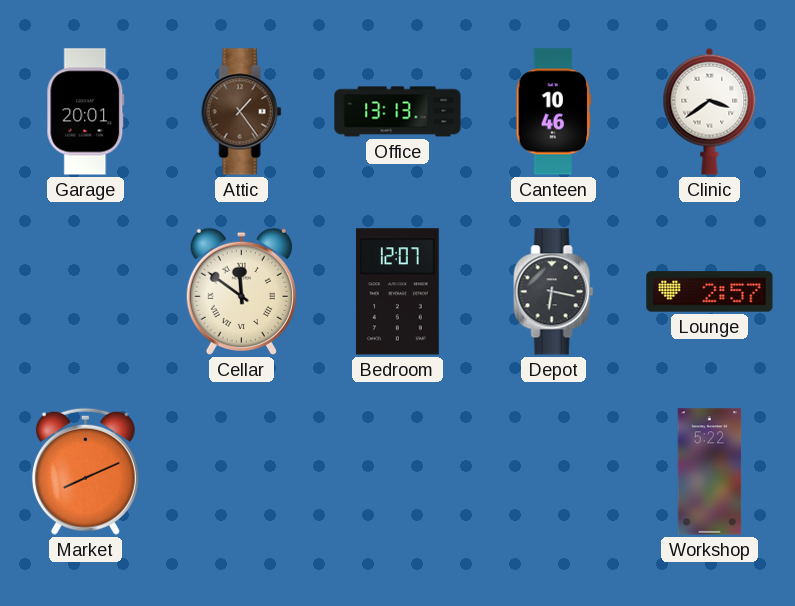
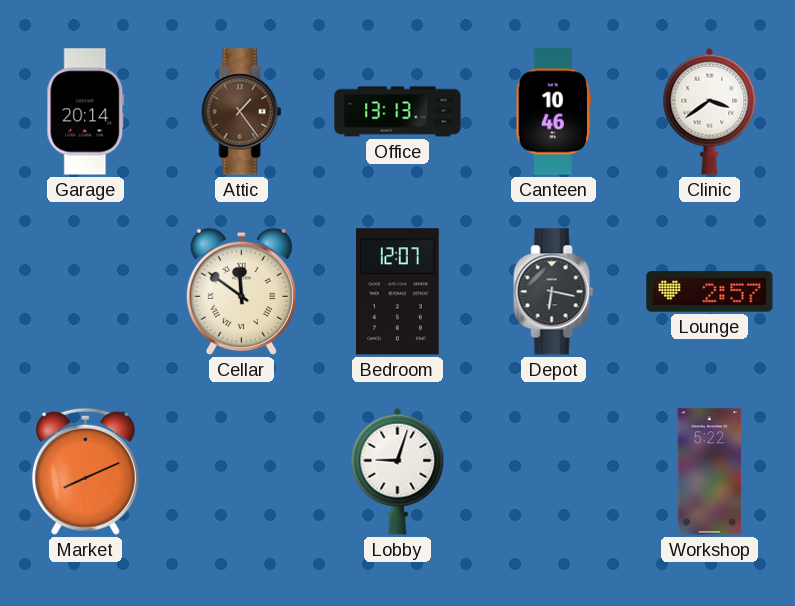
Garage: 20:01 -> 20:14
Lobby: none -> 9:03
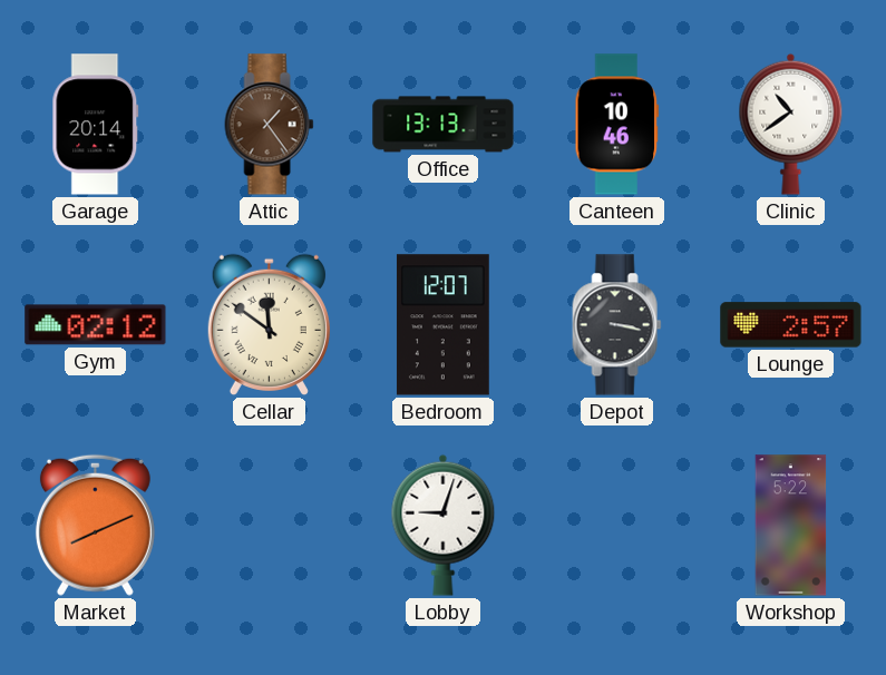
Clinic: 3:39 -> 10:39
Gym: none -> 02:12
Depot: 6:17 -> 3:17
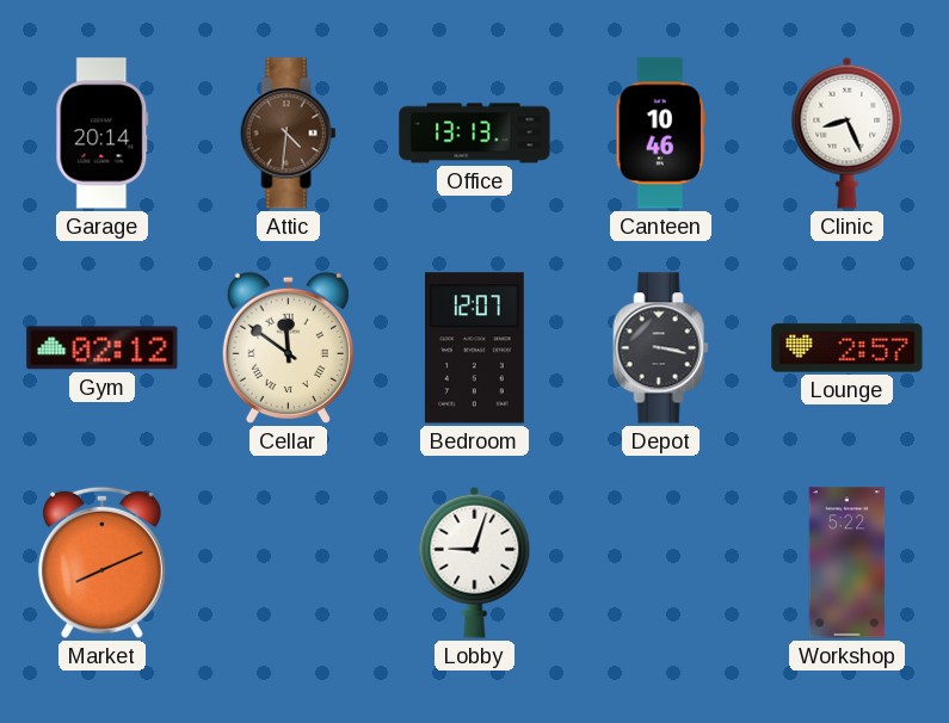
Attic: 1:24 -> 4:31
Clinic: 10:39 -> 8:26
